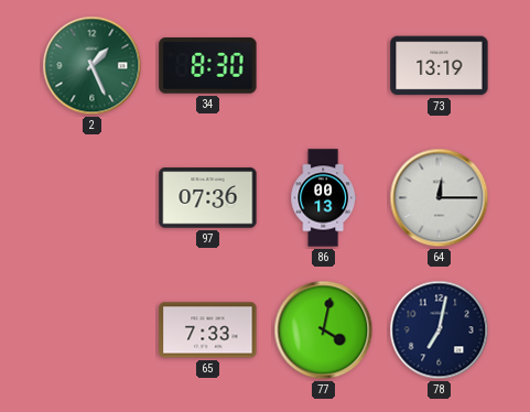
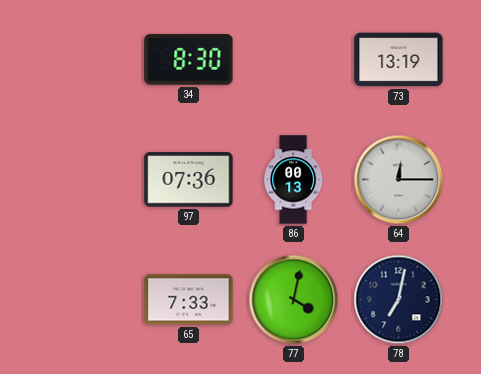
2: 1:26 -> none
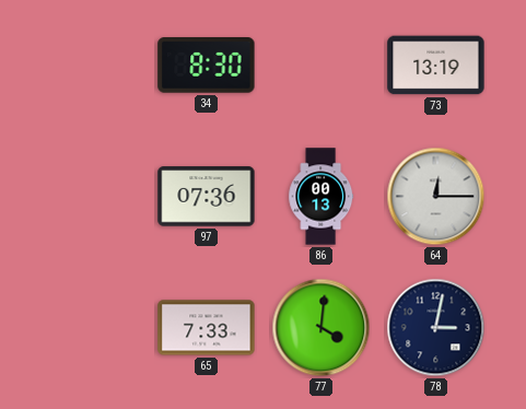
77: 4:02 -> 4:01
78: 7:02 -> 3:02
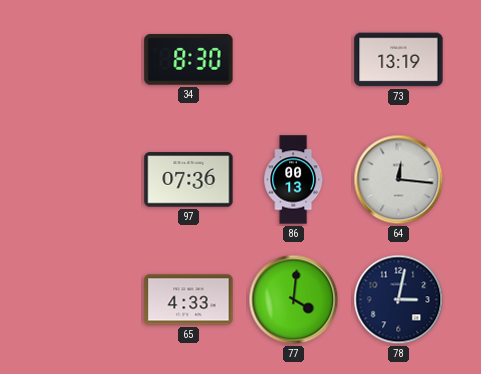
64: 12:15 -> 12:16
65: 7:33 -> 4:33
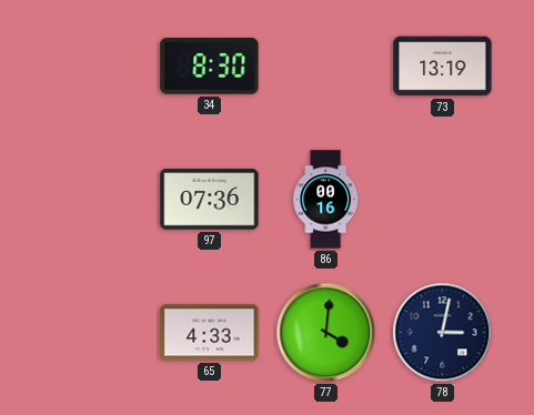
86: 00:13 -> 00:16
64: 12:16 -> none
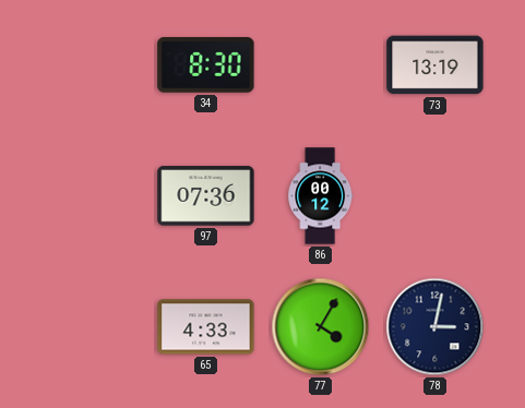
86: 00:16 -> 00:12
77: 4:01 -> 4:05
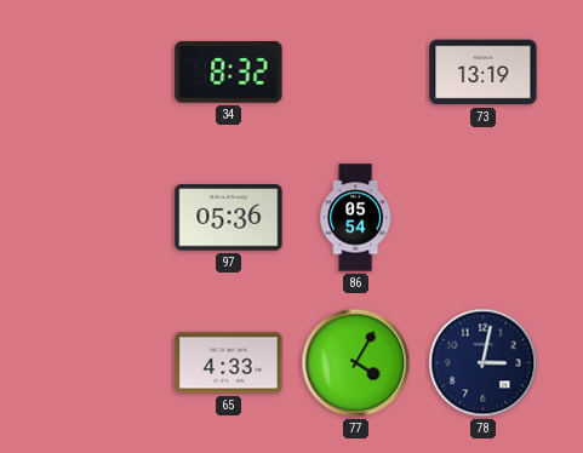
34: 8:30 -> 8:32
97: 07:36 -> 05:36
86: 00:12 -> 05:54
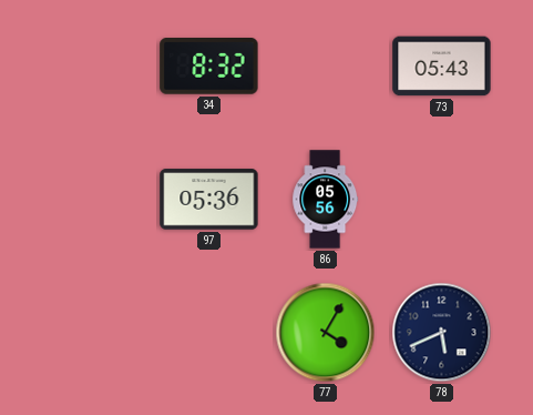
73: 13:19 -> 05:43
86: 05:54 -> 05:56
65: 4:33 -> none
78: 3:02 -> 5:41
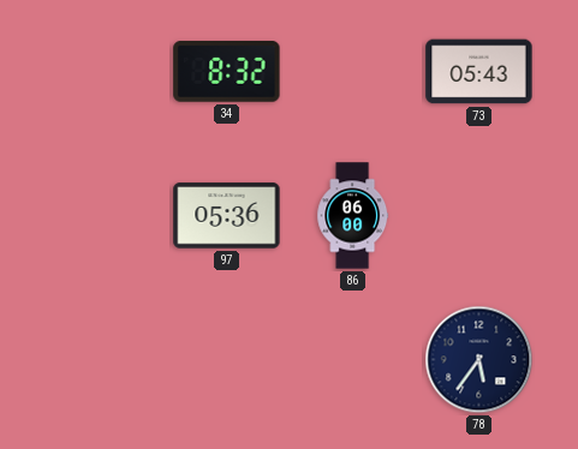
86: 05:56 -> 06:00
77: 4:05 -> none
78: 5:41 -> 5:36
